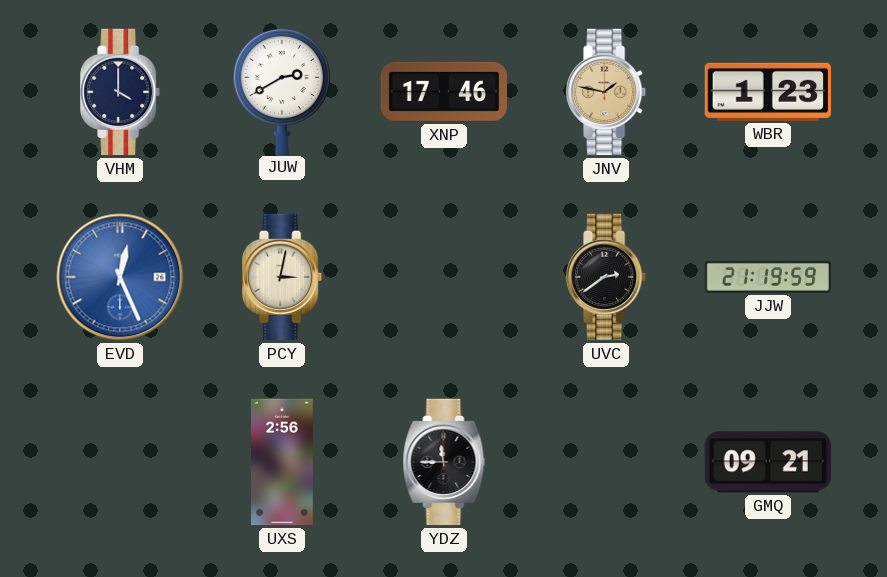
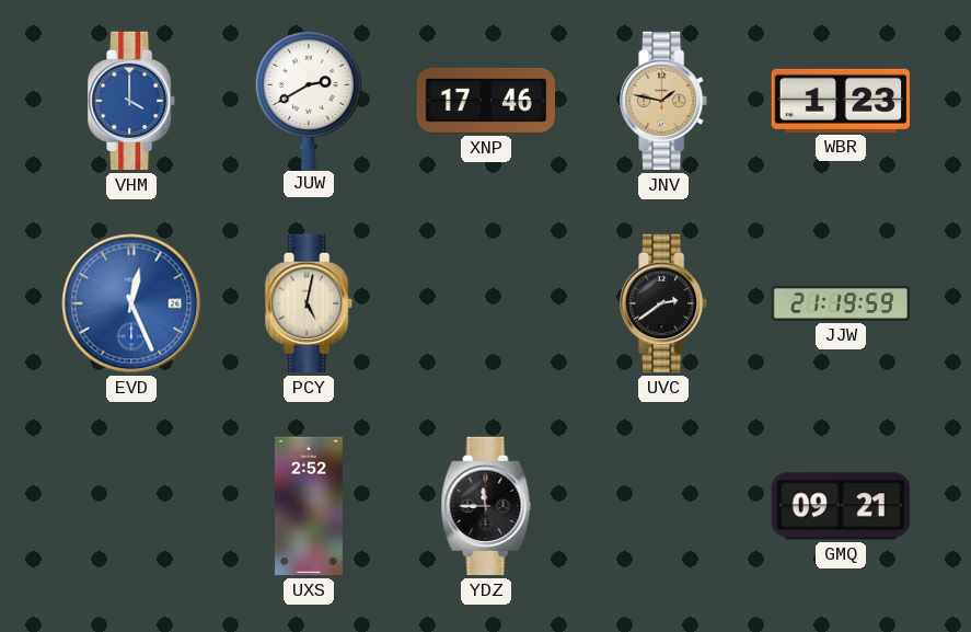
VHM dial: navy -> blue
PCY: 3:02 -> 5:02
UXS: 2:56 -> 2:52
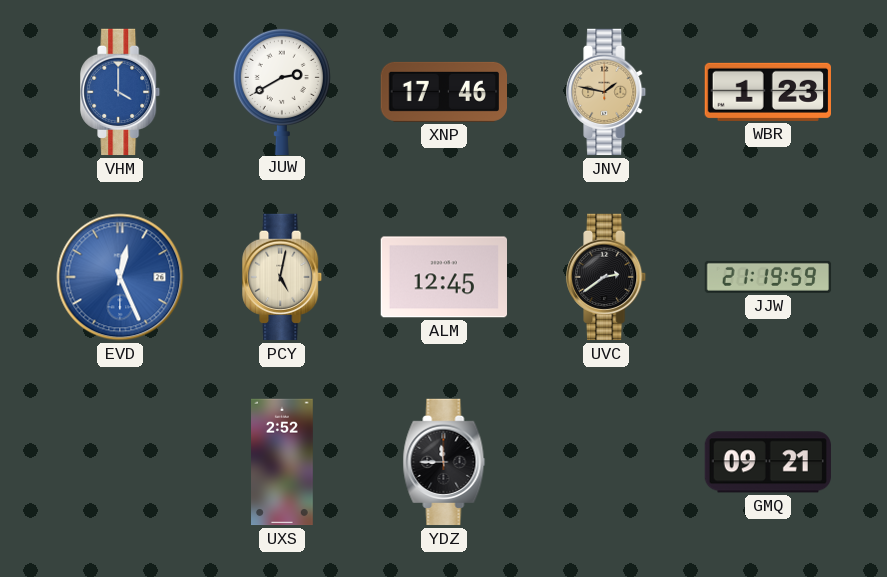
ALM: none -> 12:45
